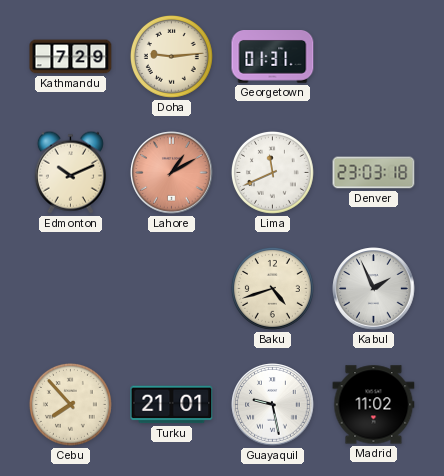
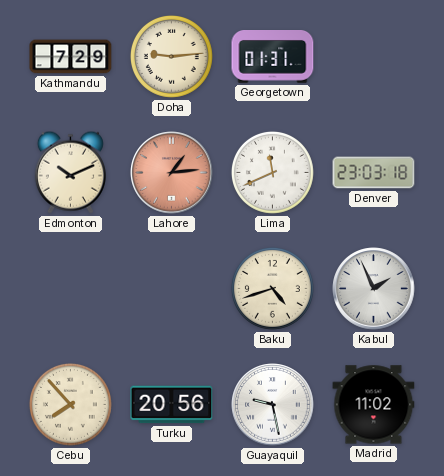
Lahore: 1:10 -> 1:14
Turku: 21:01 -> 20:56
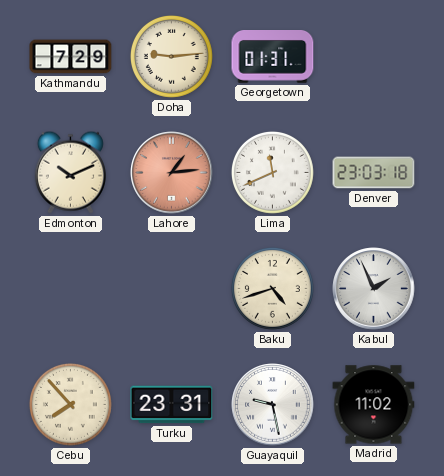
Turku: 20:56 -> 23:31
